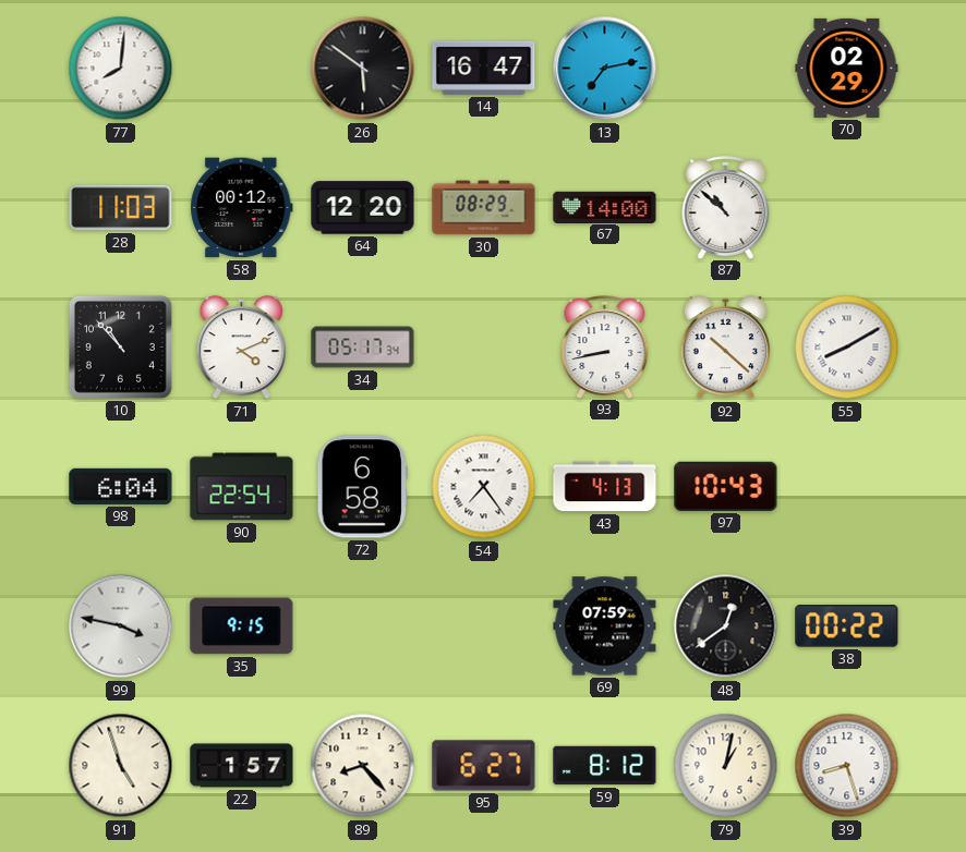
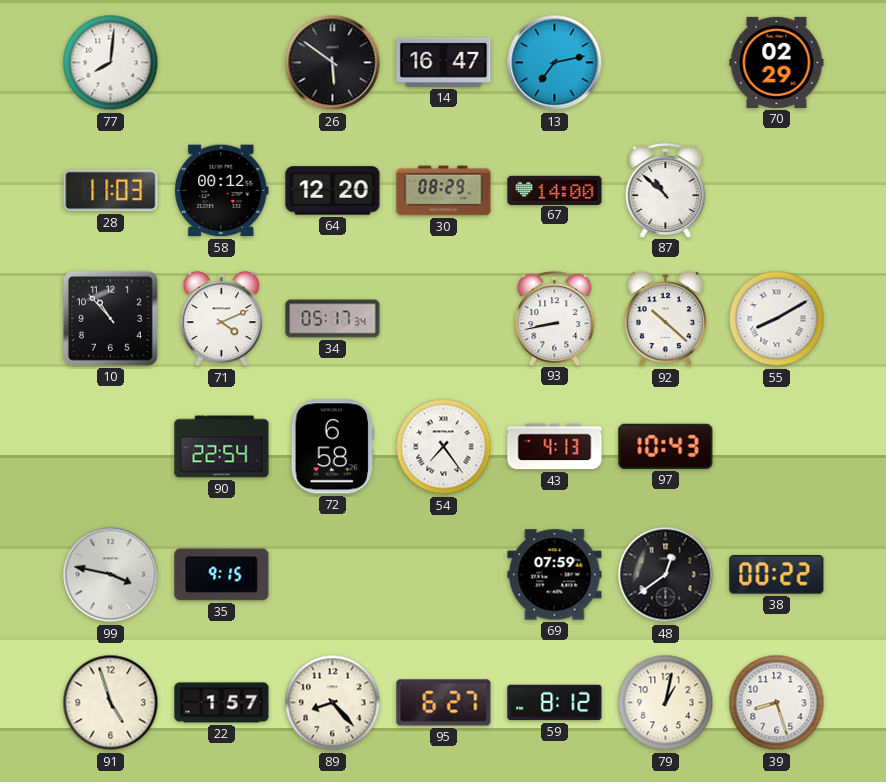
98: 6:04 -> none
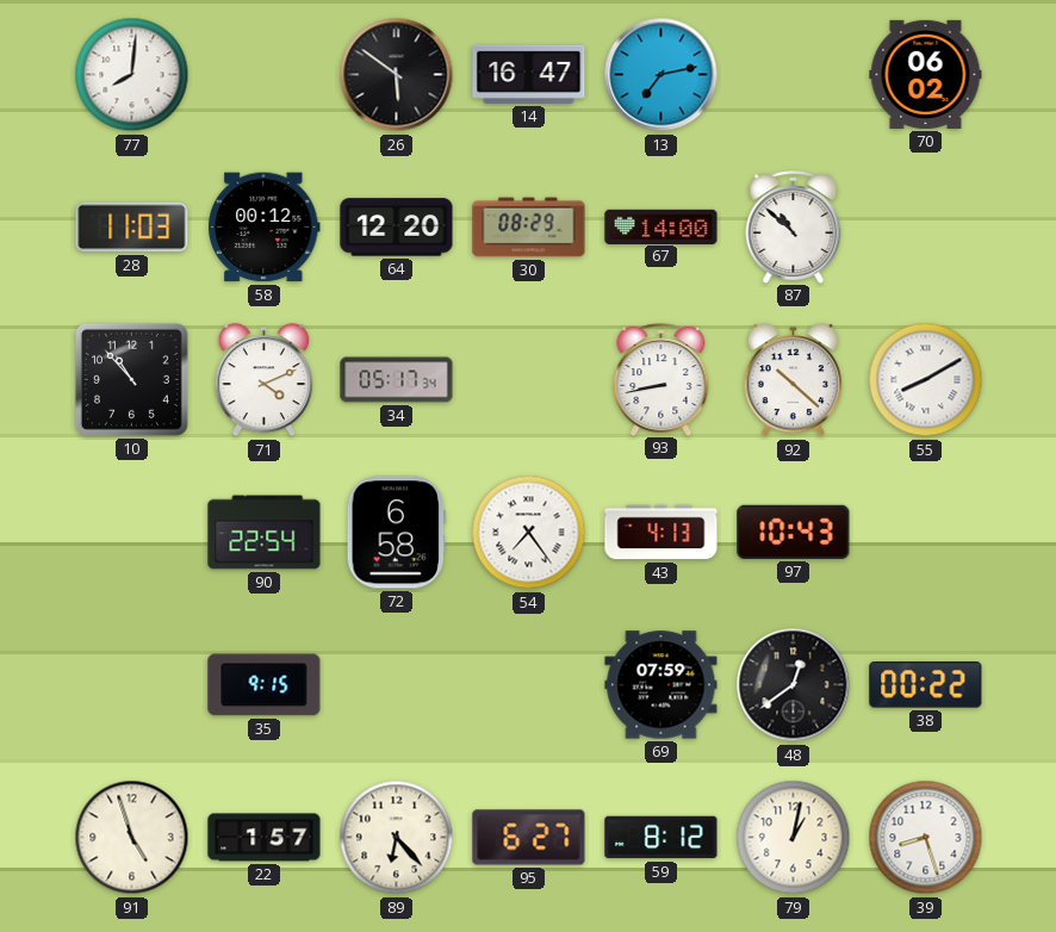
70: 02:29 -> 06:02
99: 3:47 -> none
89: 8:23 -> 6:23
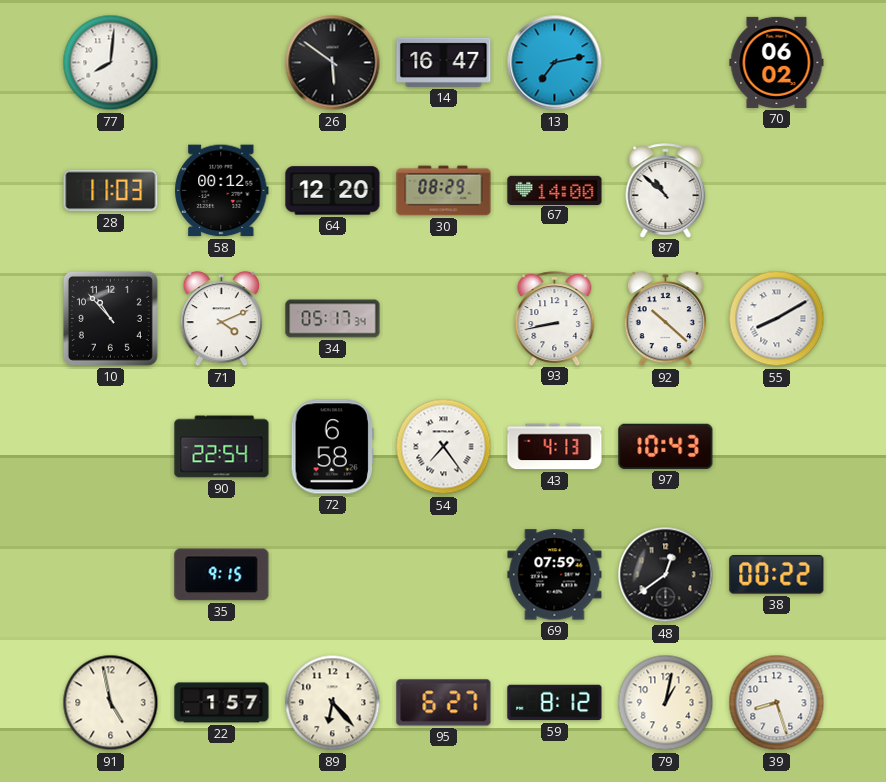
91: 4:57 -> 4:58
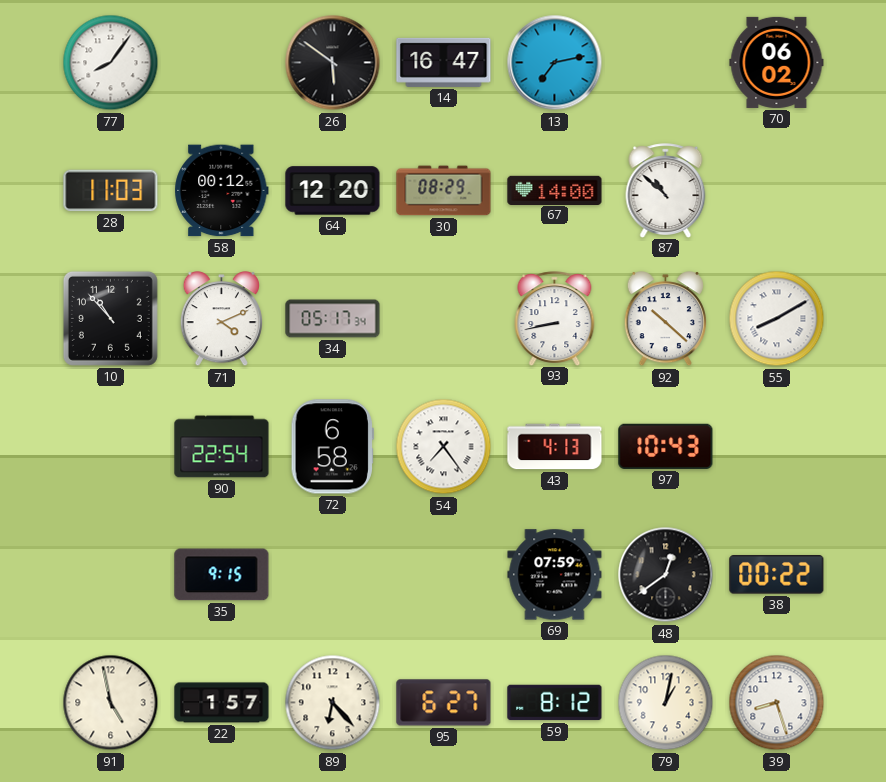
77: 8:01 -> 8:06
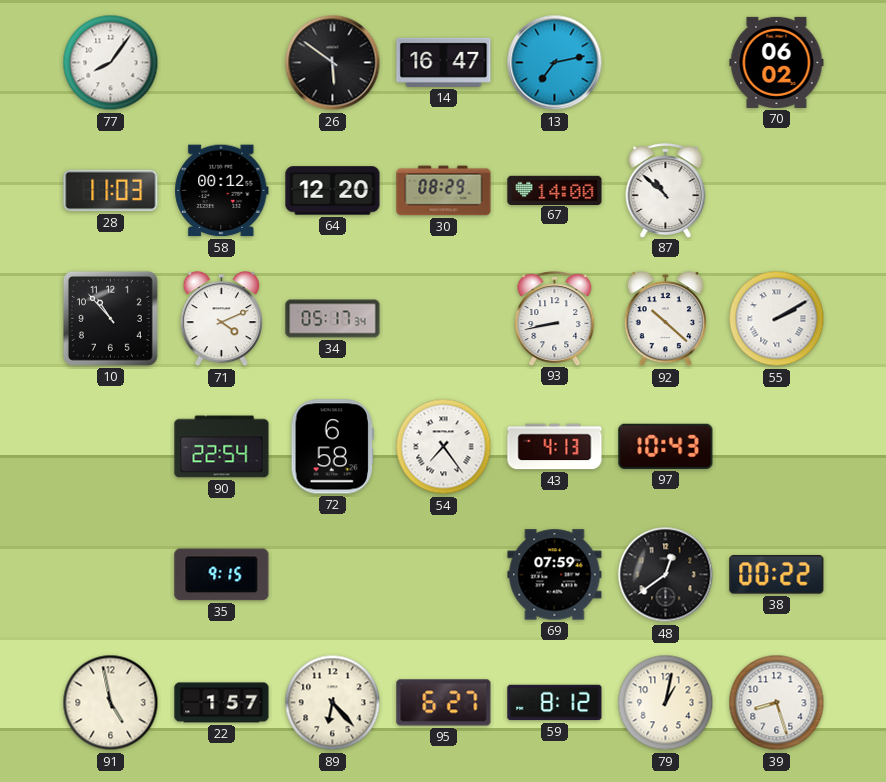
55: 8:10 -> 2:10
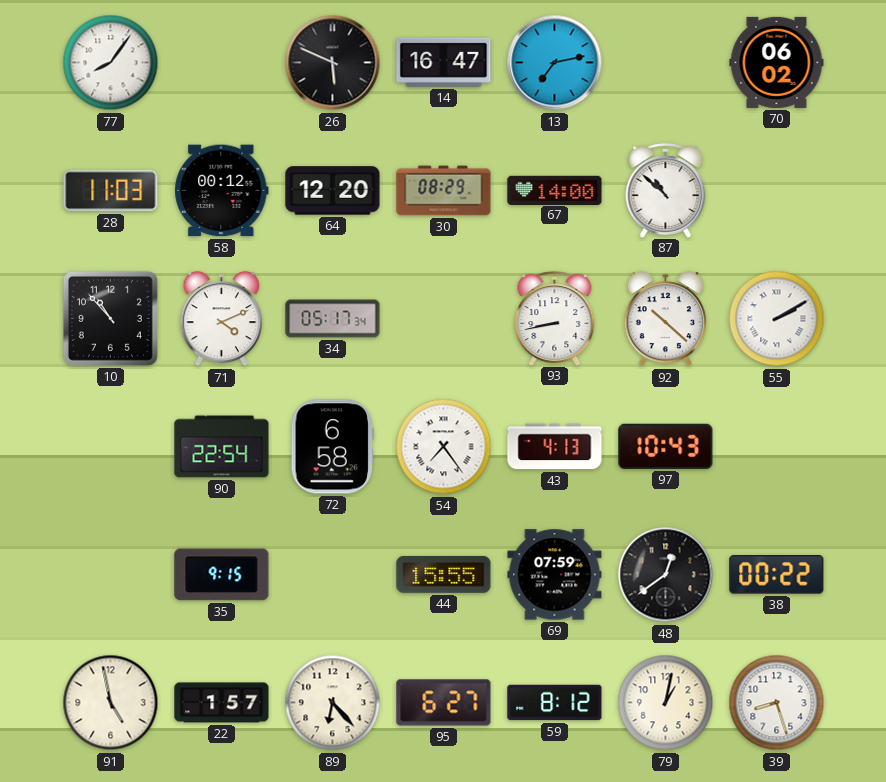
26: 5:51 -> 5:49
44: none -> 15:55
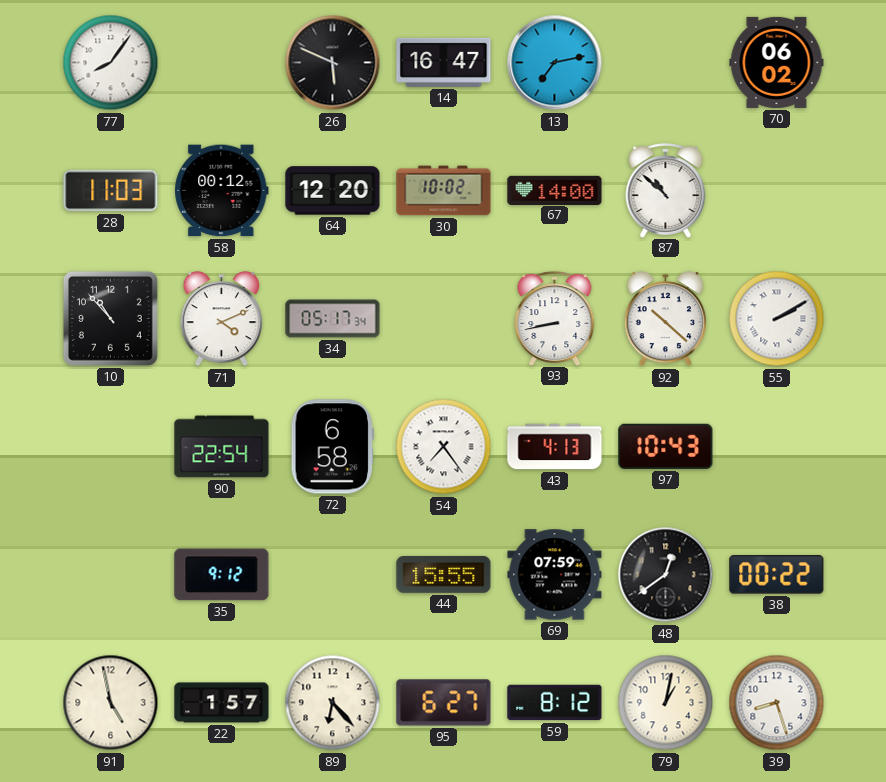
30: 08:29 -> 10:02
35: 9:15 -> 9:12
